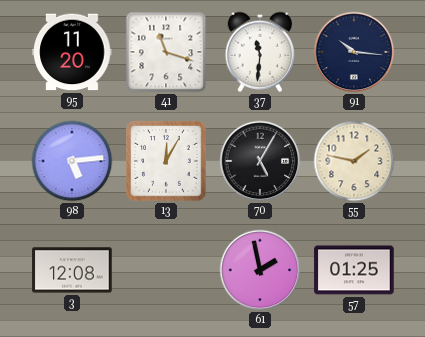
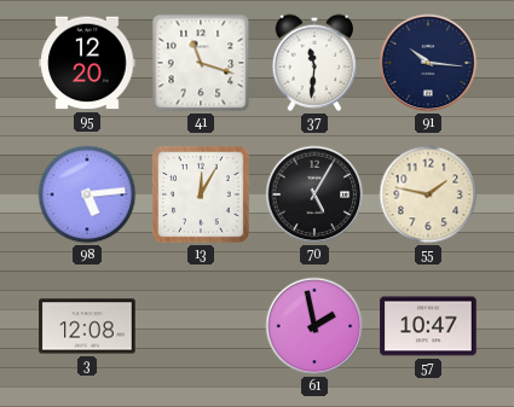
95: 11:20 -> 12:20
57: 01:25 -> 10:47
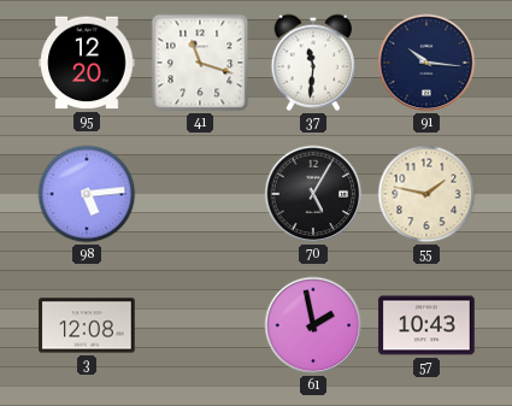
13: 12:05 -> none
57: 10:47 -> 10:43
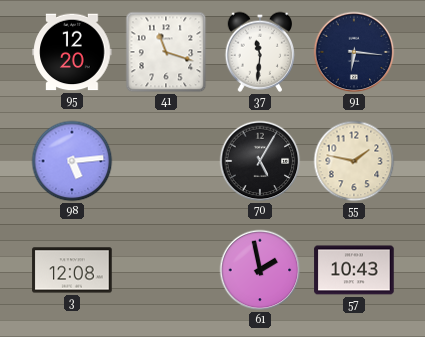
91: 10:16 -> 6:16
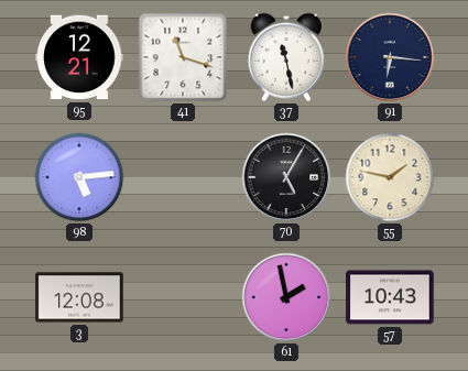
95: 12:20 -> 12:21
37: 11:31 -> 11:28
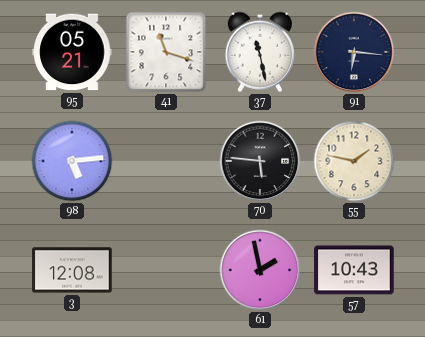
95: 12:21 -> 05:21
70: 5:05 -> 5:46
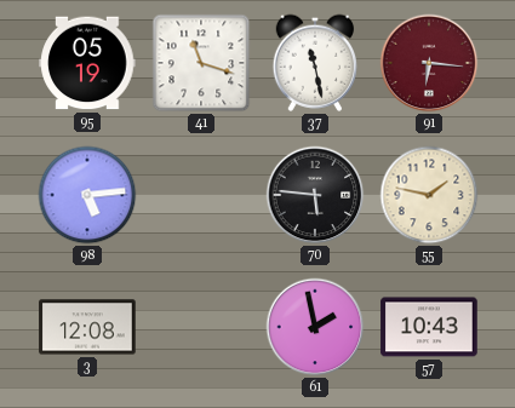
95: 05:21 -> 05:19
91 dial: navy -> burgundy
